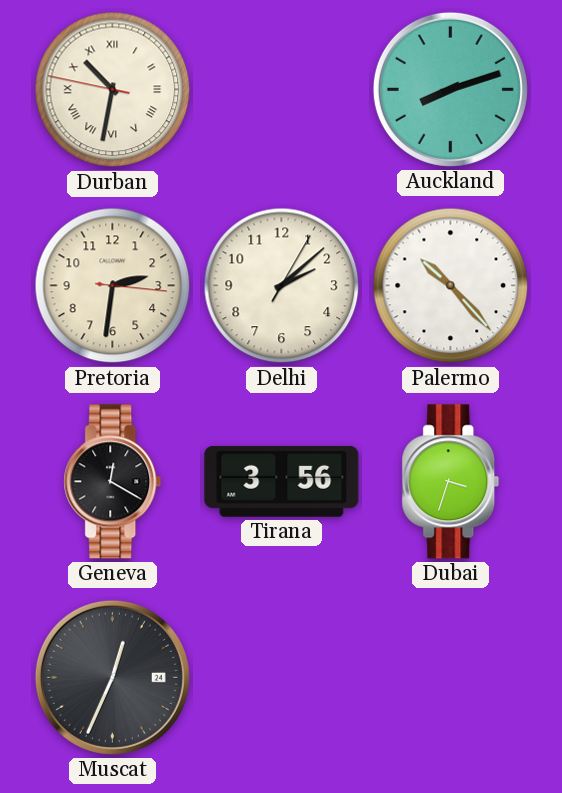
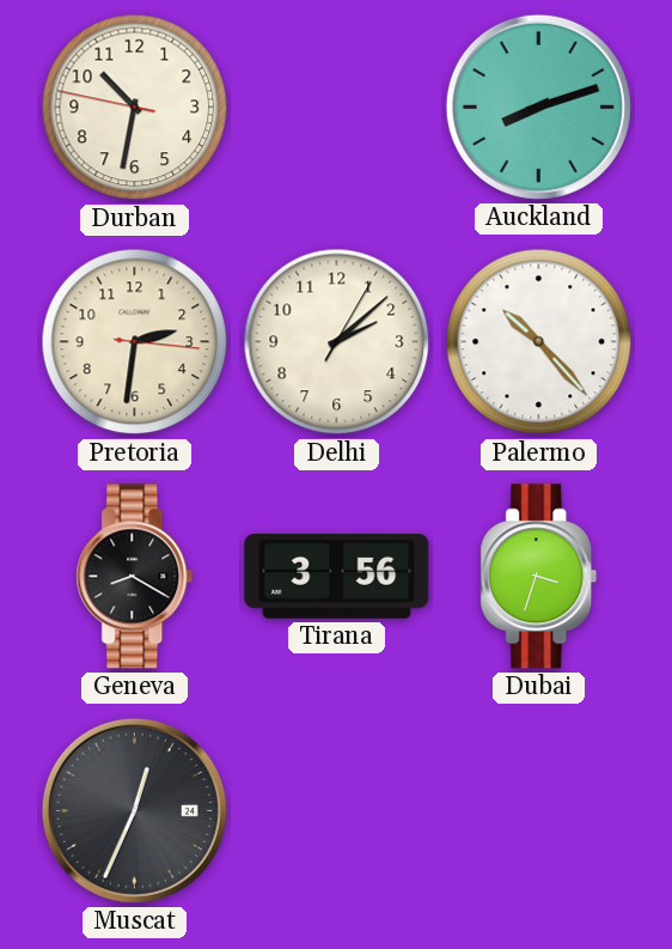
Durban numerals: Roman -> Arabic
Geneva: 12:20 -> 8:20
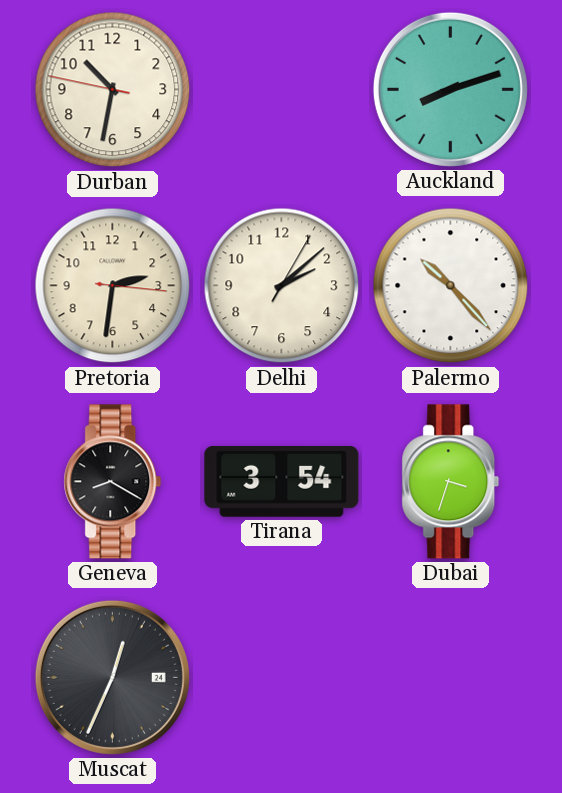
Tirana: 3:56 -> 3:54
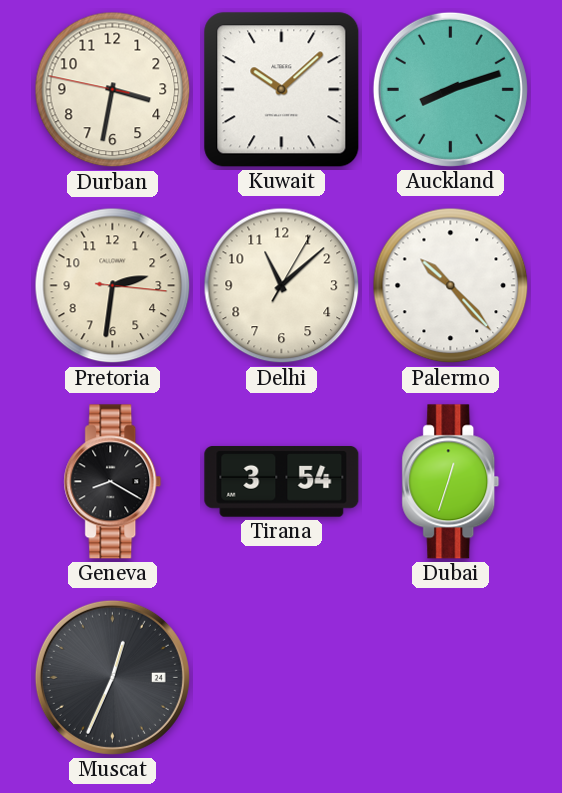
Durban: 10:31 -> 3:31
Kuwait: none -> 10:08
Delhi: 2:08 -> 11:08
Dubai: 3:33 -> 12:33
